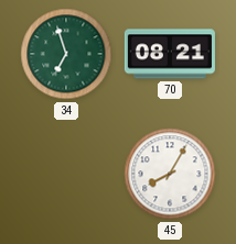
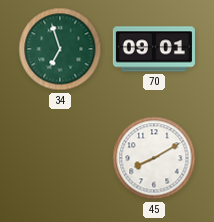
70: 08:21 -> 09:01
45: 8:05 -> 8:10
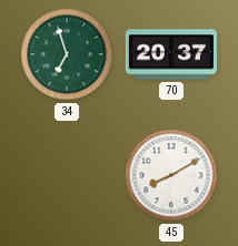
70: 09:01 -> 20:37
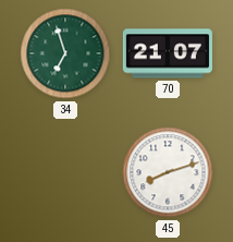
70: 20:37 -> 21:07
45: 8:10 -> 8:12
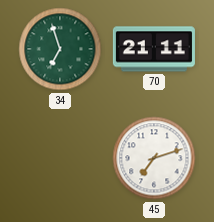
70: 21:07 -> 21:11
45: 8:12 -> 7:12
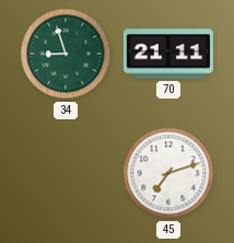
34: 6:57 -> 8:57
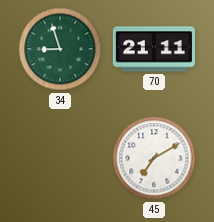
45: 7:12 -> 7:10
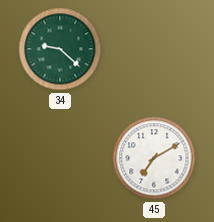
34: 8:57 -> 9:22
70: 21:11 -> none
